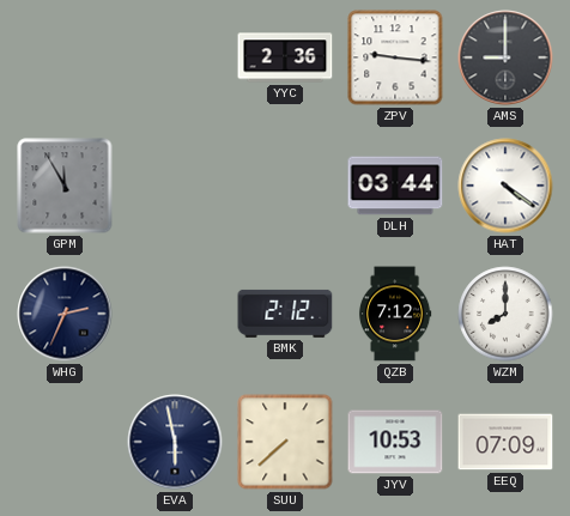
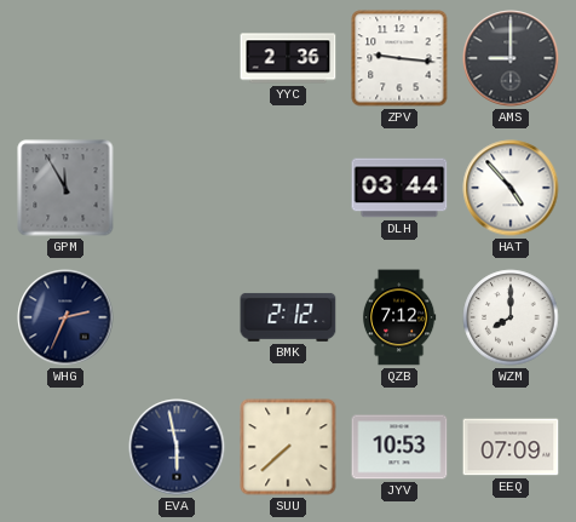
HAT: 4:21 -> 4:53
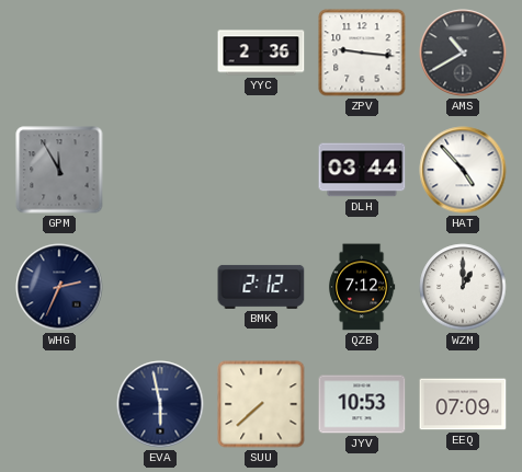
AMS: 9:00 -> 10:40
WZM: 8:00 -> 1:00
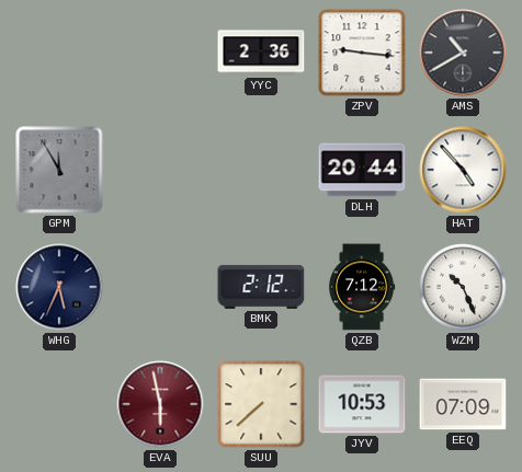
DLH: 03:44 -> 20:44
WHG: 2:34 -> 5:34
WZM: 1:00 -> 10:26
EVA dial: navy -> burgundy
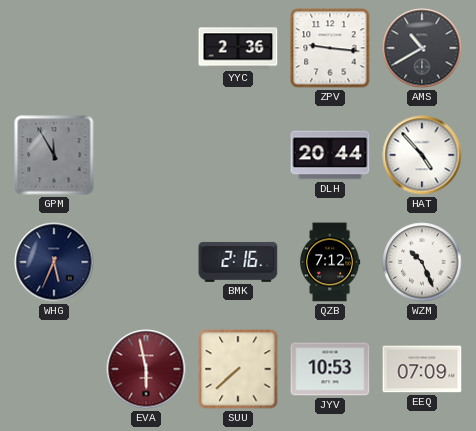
BMK: 2:12 -> 2:16
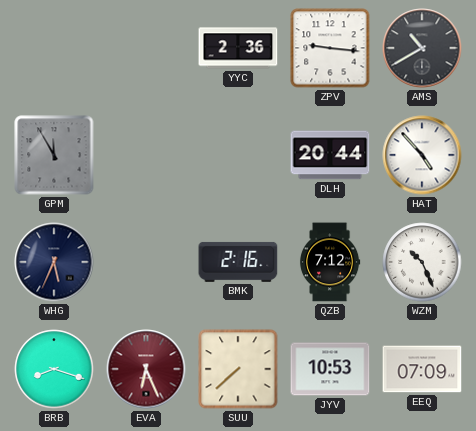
BRB: none -> 8:18
EVA: 5:58 -> 6:26
